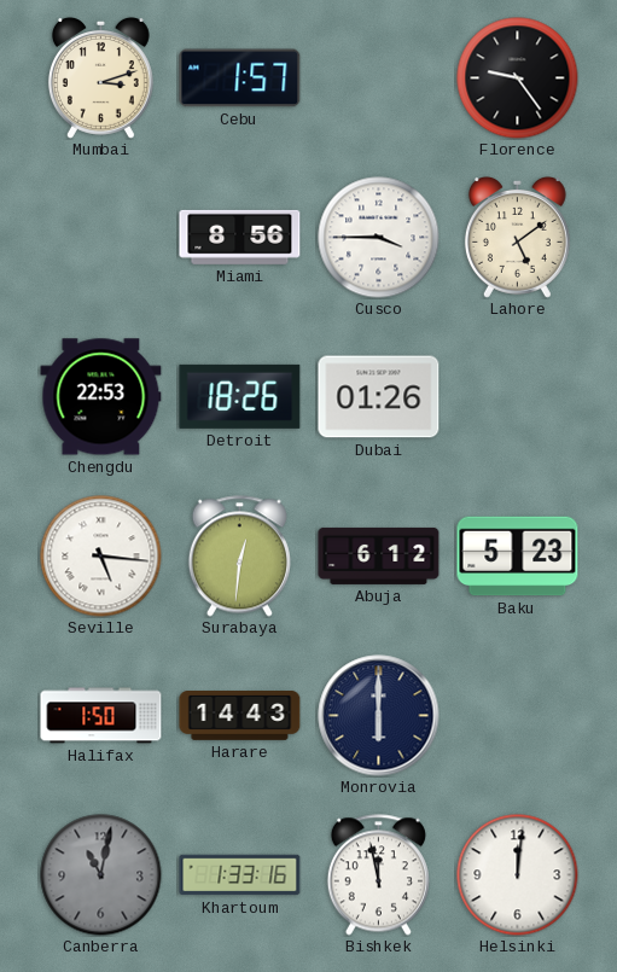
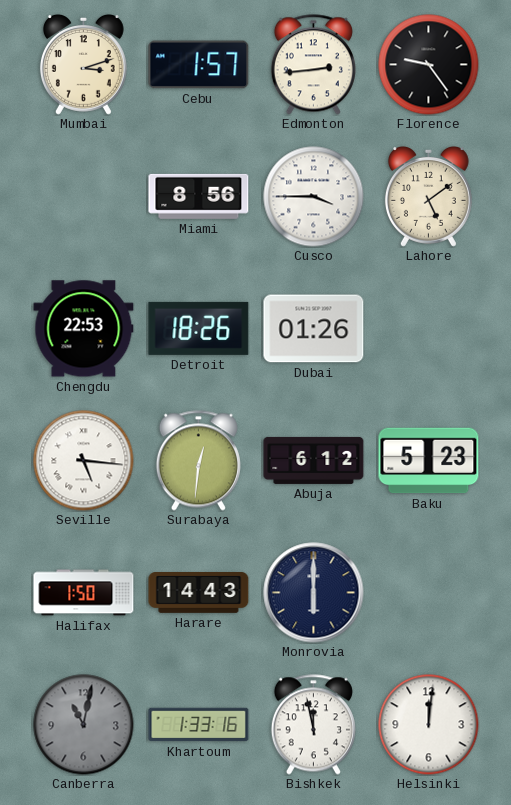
Edmonton: none -> 2:44
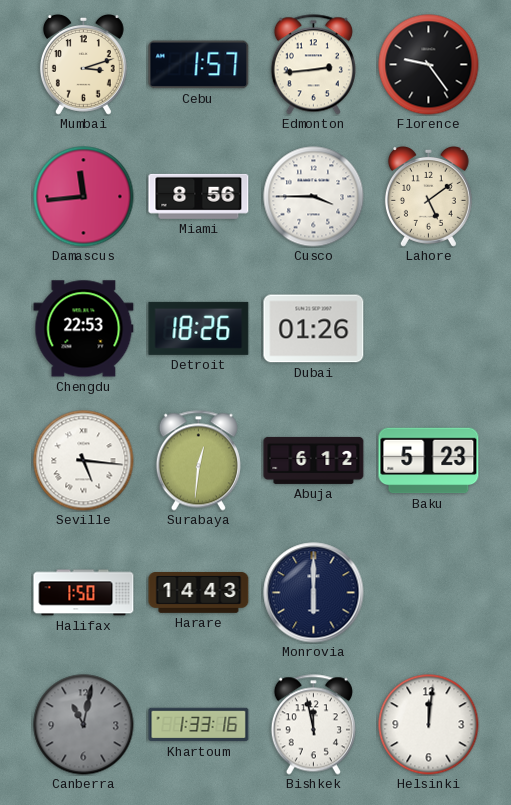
Damascus: none -> 11:44
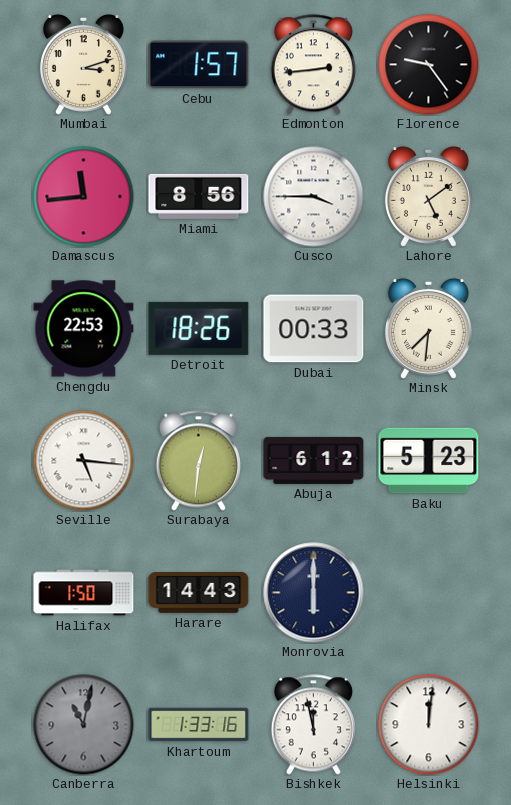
Dubai: 01:26 -> 00:33
Minsk: none -> 7:31
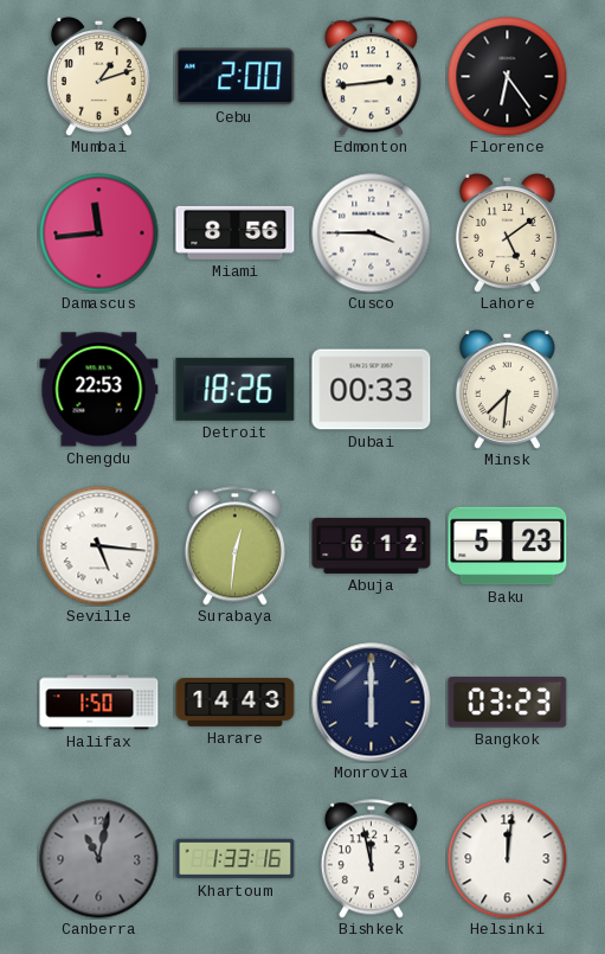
Mumbai: 3:12 -> 1:12
Cebu: 1:57 -> 2:00
Florence: 9:24 -> 6:24
Bangkok: none -> 03:23
